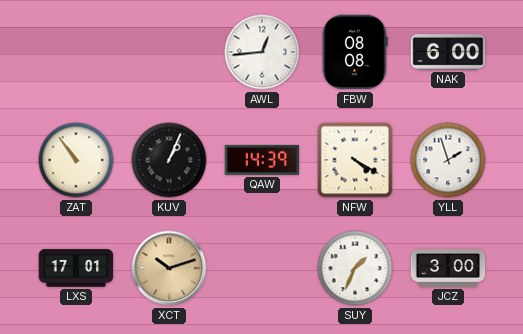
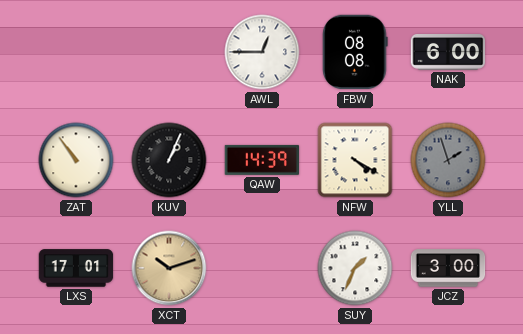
AWL: 12:44 -> 12:45
YLL dial: white -> grey
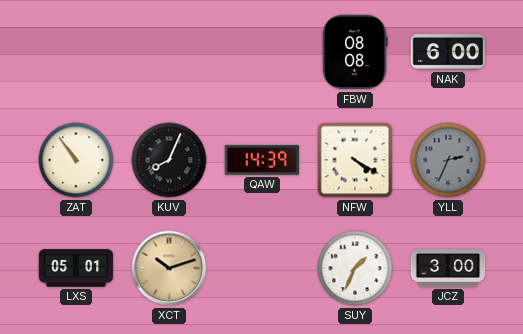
AWL: 12:45 -> none
KUV: 1:04 -> 8:04
YLL: 1:57 -> 2:34
LXS: 17:01 -> 05:01
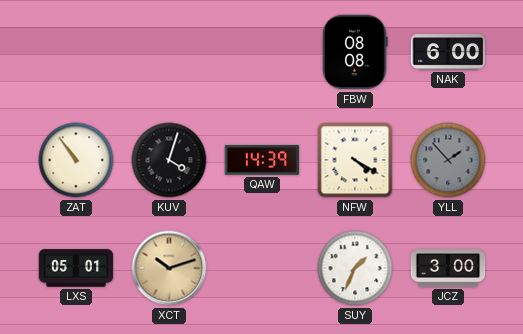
KUV: 8:04 -> 4:03
YLL: 2:34 -> 1:53
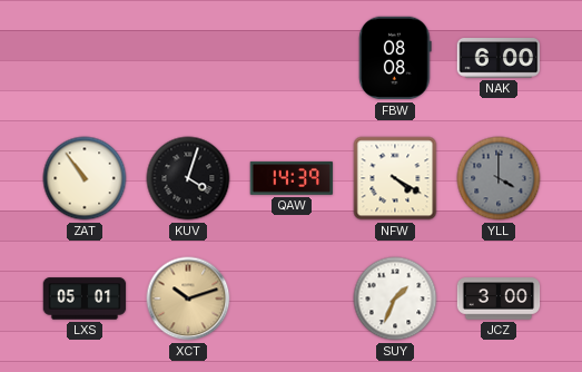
YLL: 1:53 -> 4:00
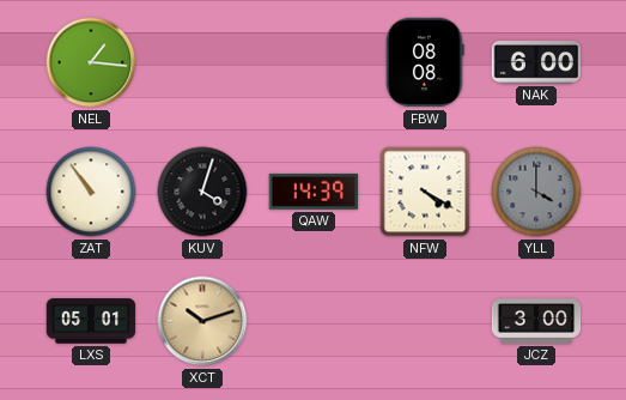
NEL: none -> 1:16
SUY: 1:34 -> none
